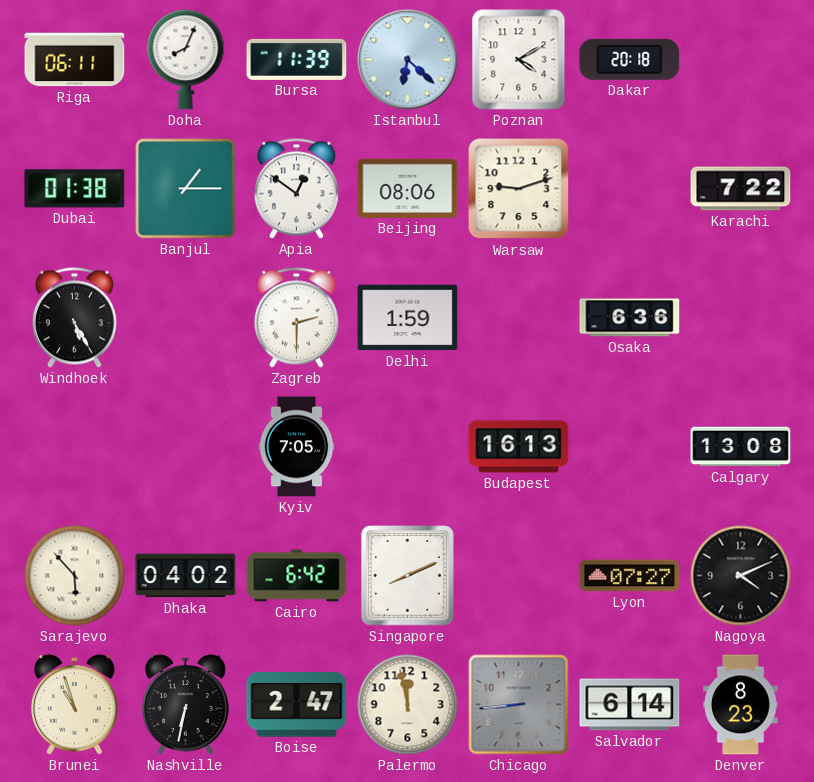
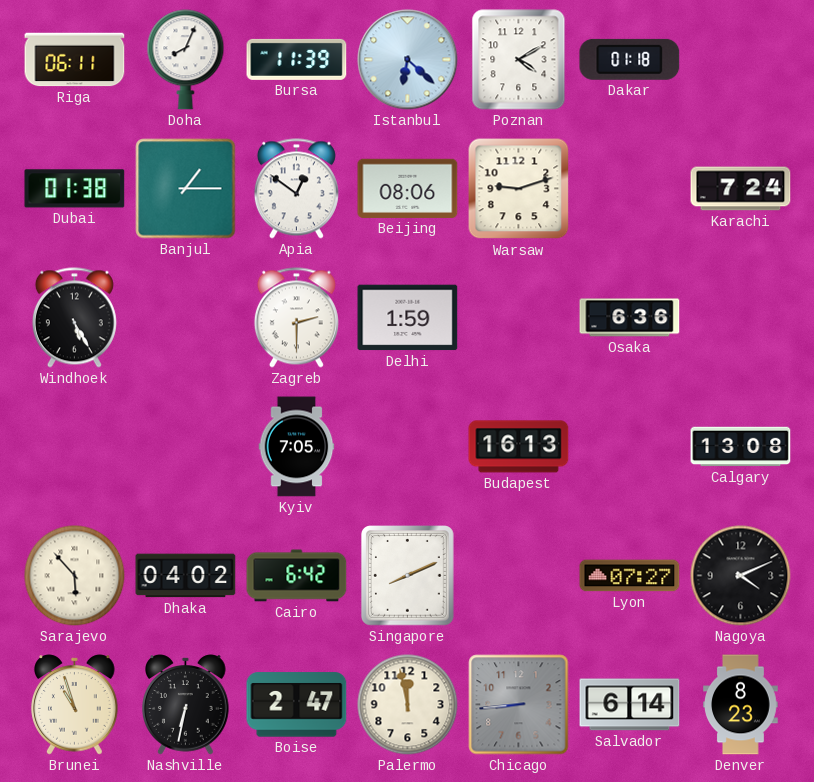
Dakar: 20:18 -> 01:18
Karachi: 7:22 -> 7:24
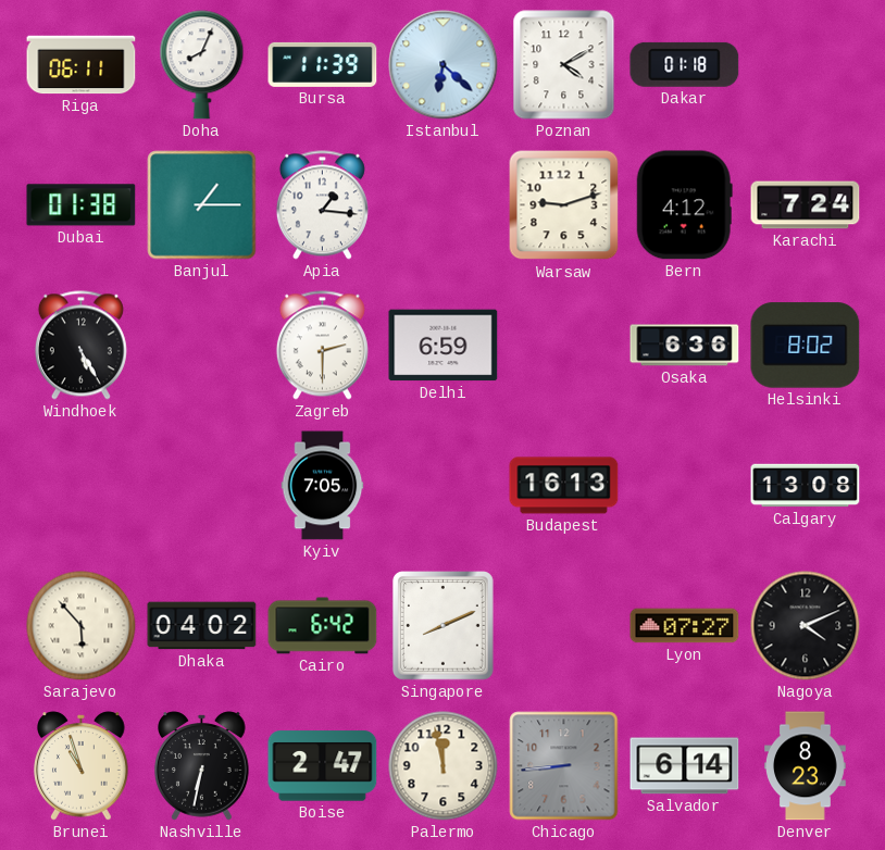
Apia: 12:51 -> 1:16
Beijing: 08:06 -> none
Bern: none -> 4:12
Delhi: 1:59 -> 6:59
Helsinki: none -> 8:02
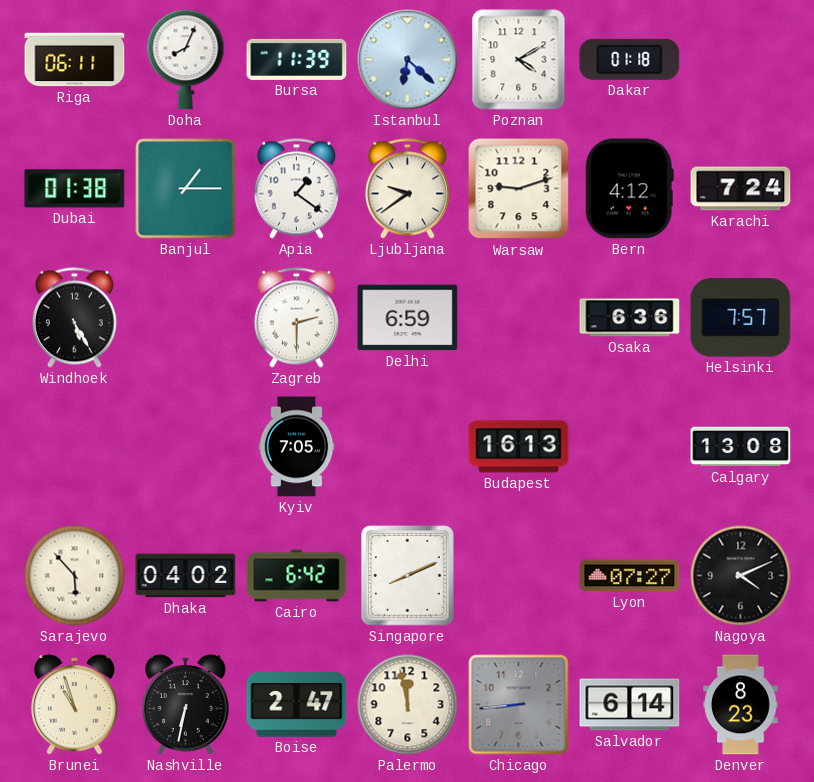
Apia: 1:16 -> 1:21
Ljubljana: none -> 9:39
Helsinki: 8:02 -> 7:57
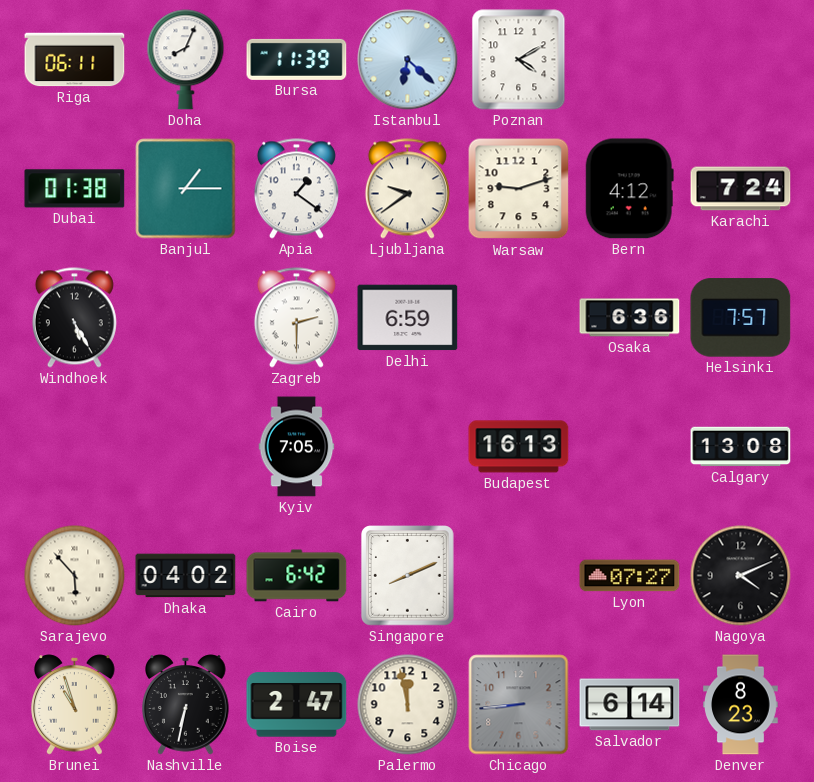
Dakar: 01:18 -> none
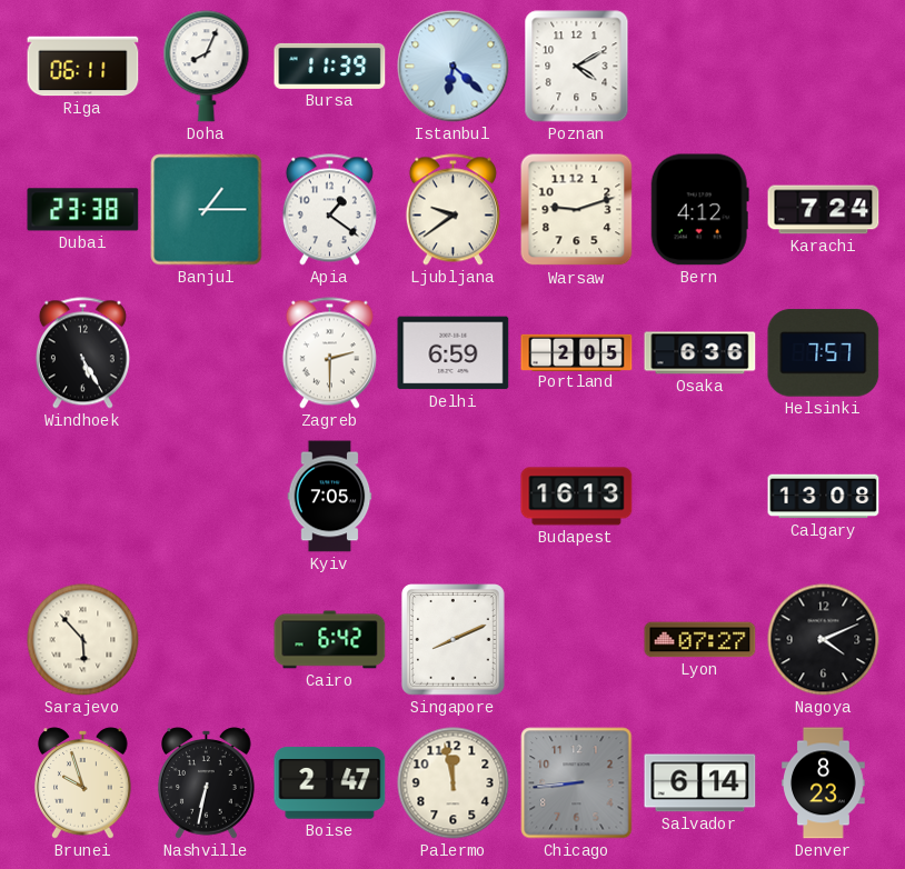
Dubai: 01:38 -> 23:38
Portland: none -> 2:05
Dhaka: 04:02 -> none
Brunei: 10:57 -> 9:57
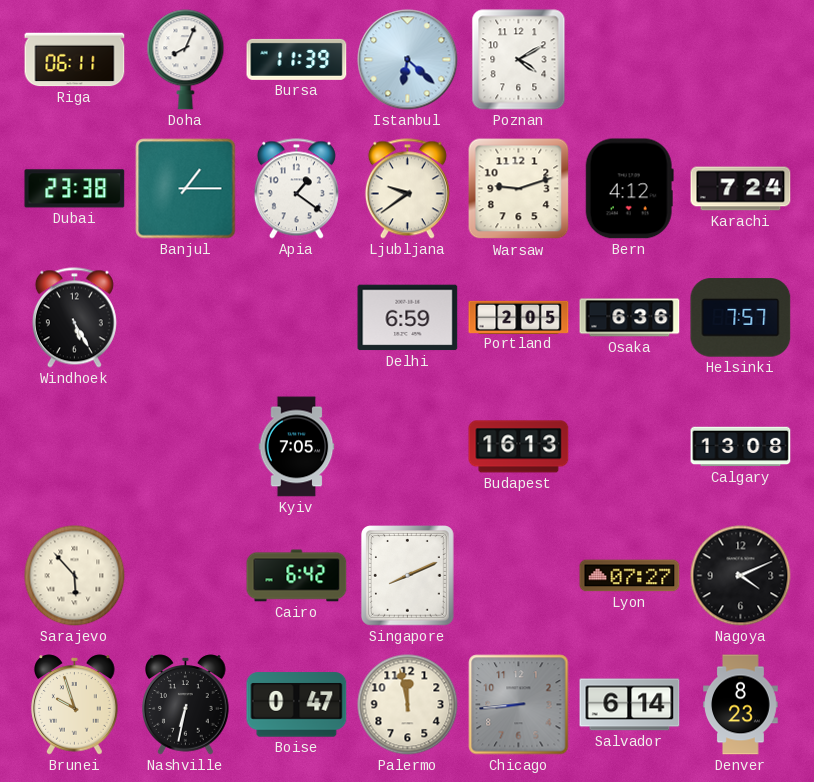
Zagreb: 2:30 -> none
Boise: 2:47 -> 0:47
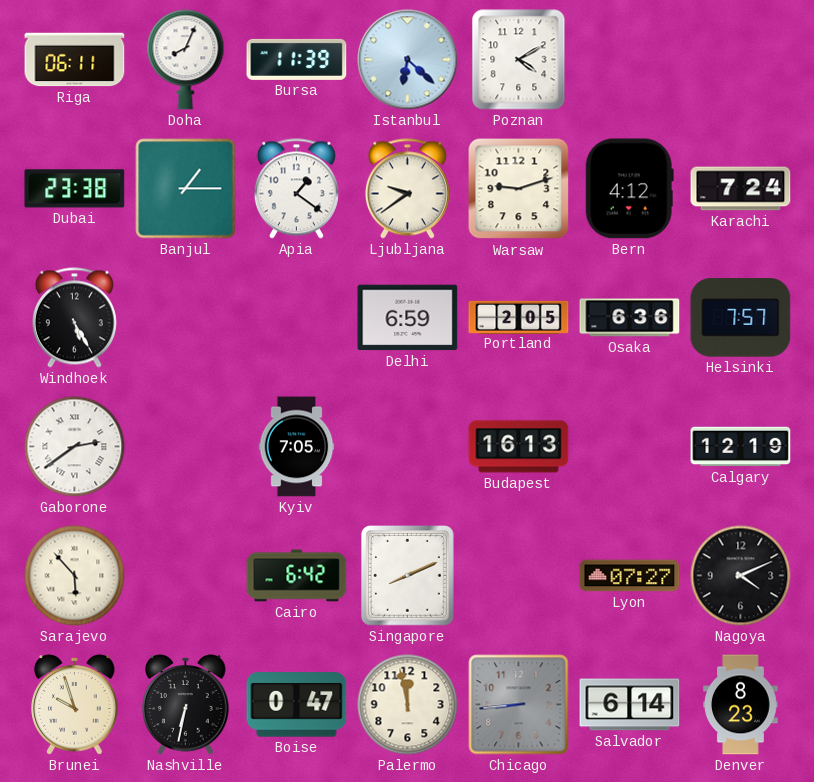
Gaborone: none -> 2:39
Calgary: 13:08 -> 12:19
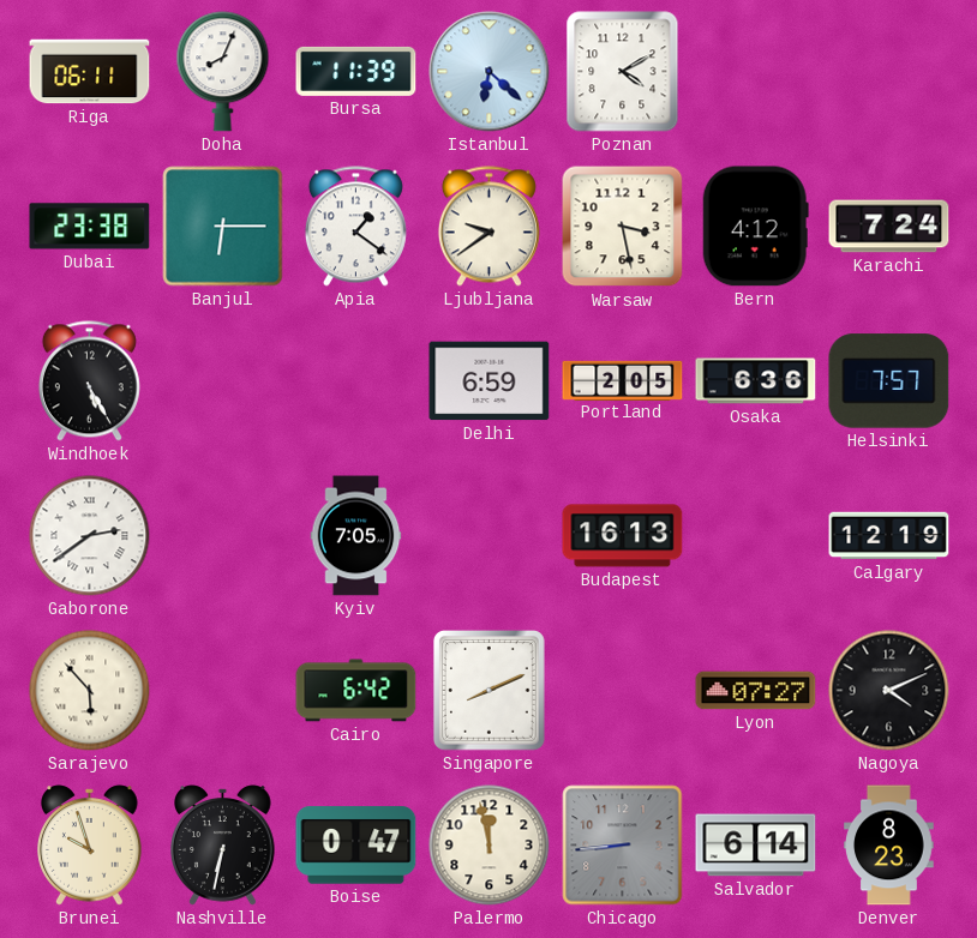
Banjul: 1:15 -> 6:15
Warsaw: 9:12 -> 3:28
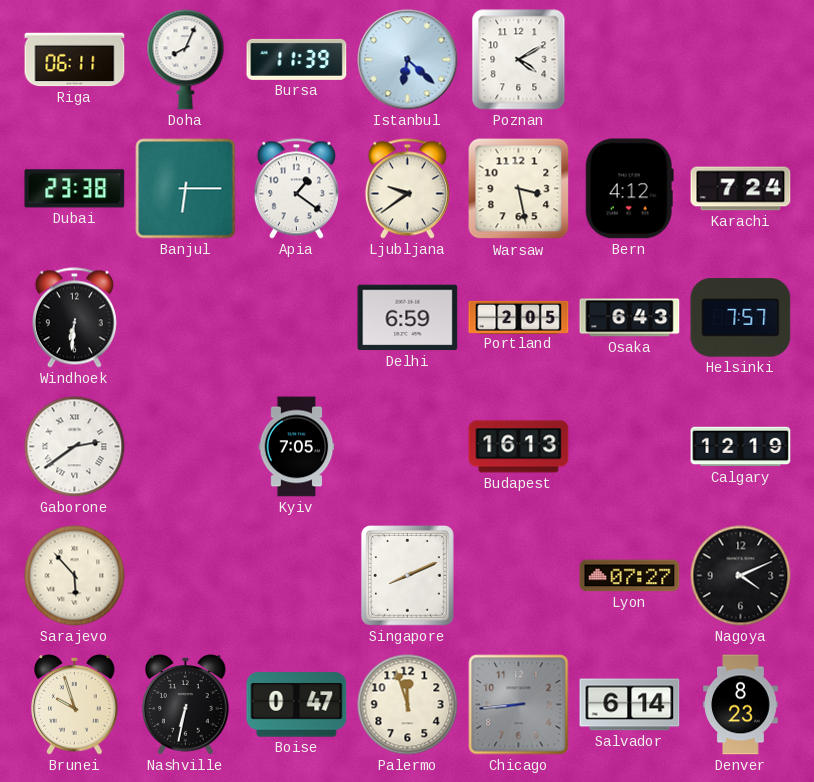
Windhoek: 5:25 -> 6:31
Osaka: 6:36 -> 6:43
Cairo: 6:42 -> none
Palermo: 11:58 -> 11:57
